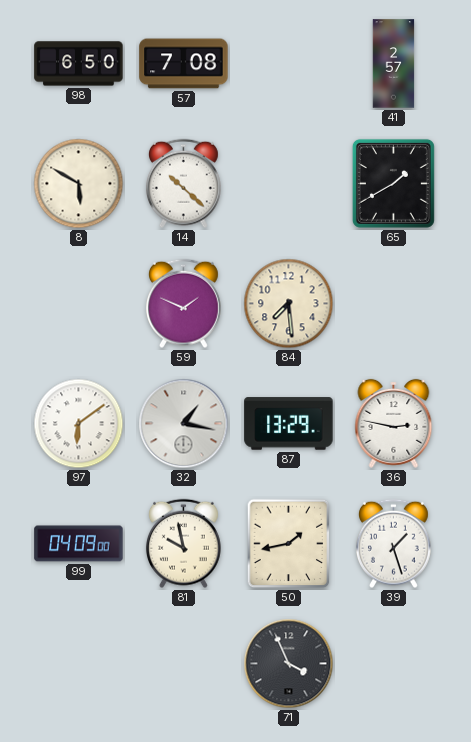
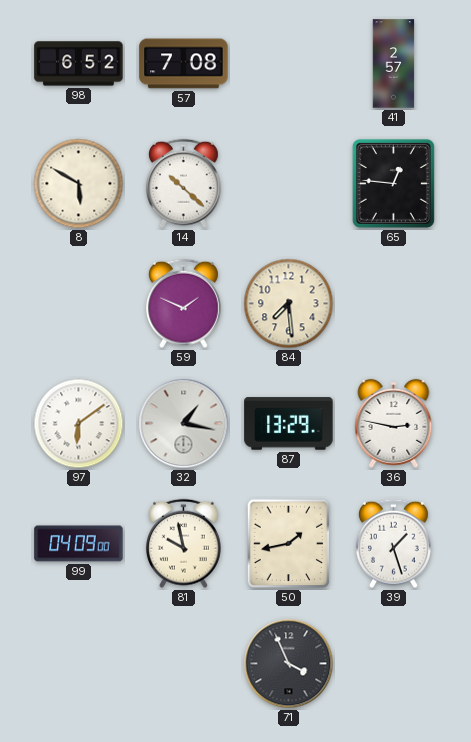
98: 6:50 -> 6:52
65: 1:40 -> 12:46
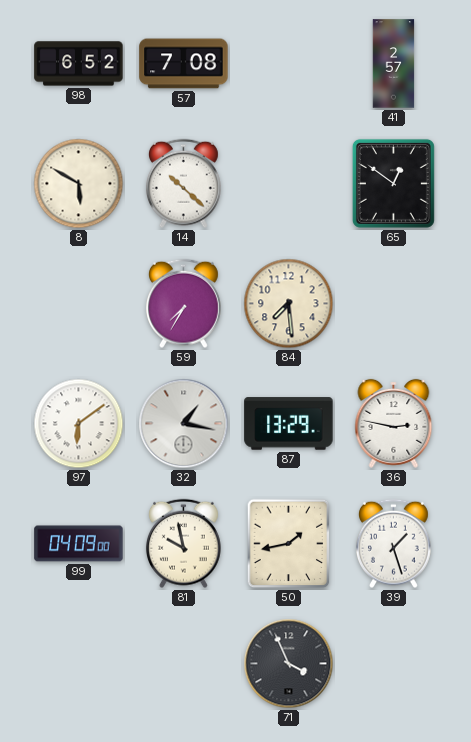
65: 12:46 -> 12:51
59: 1:49 -> 7:35
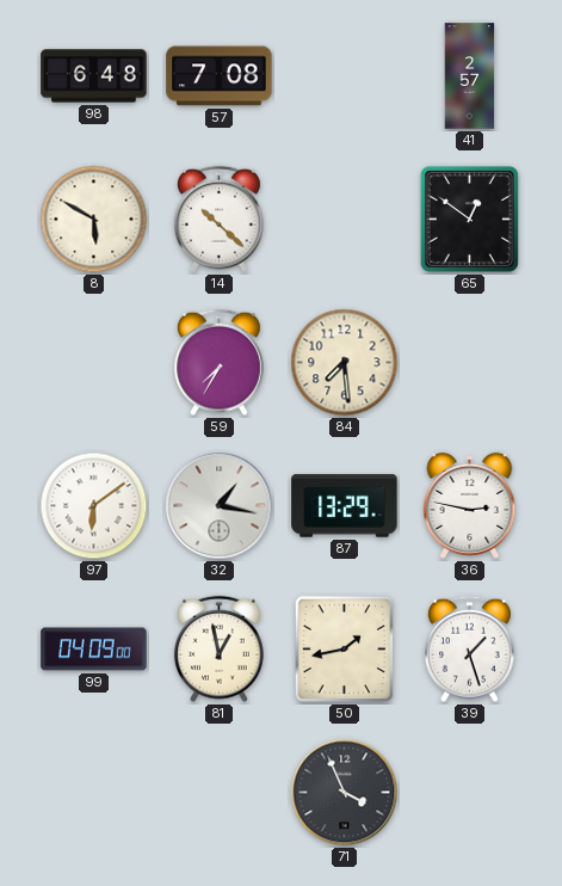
98: 6:52 -> 6:48
81: 9:58 -> 12:58
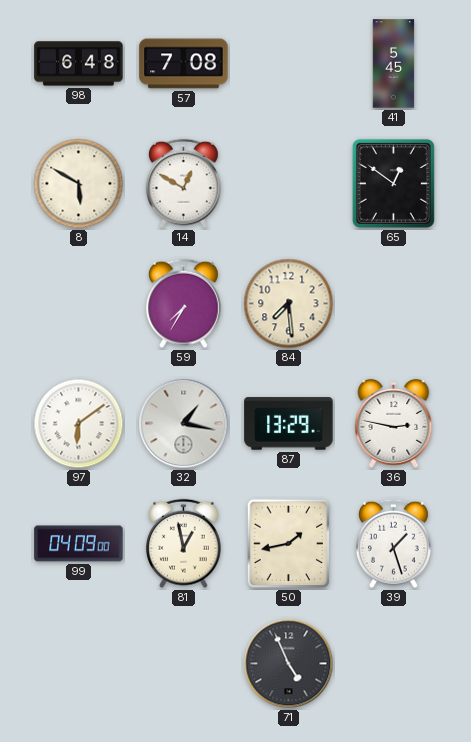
41: 2:57 -> 5:45
14: 10:22 -> 12:50
71: 3:56 -> 4:56
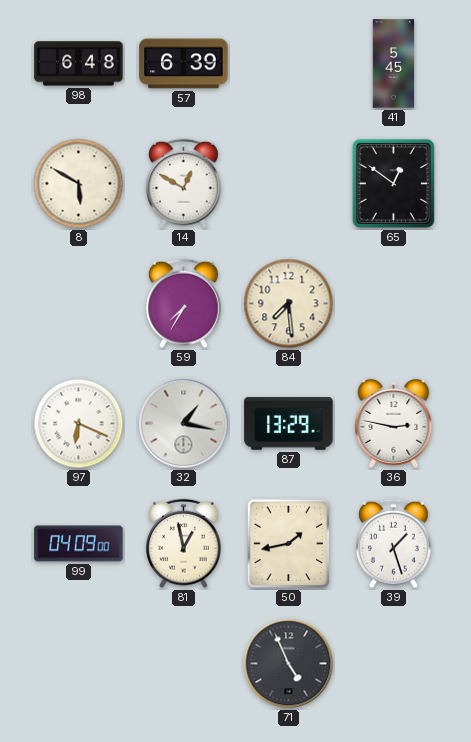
57: 7:08 -> 6:39
97: 6:09 -> 6:19
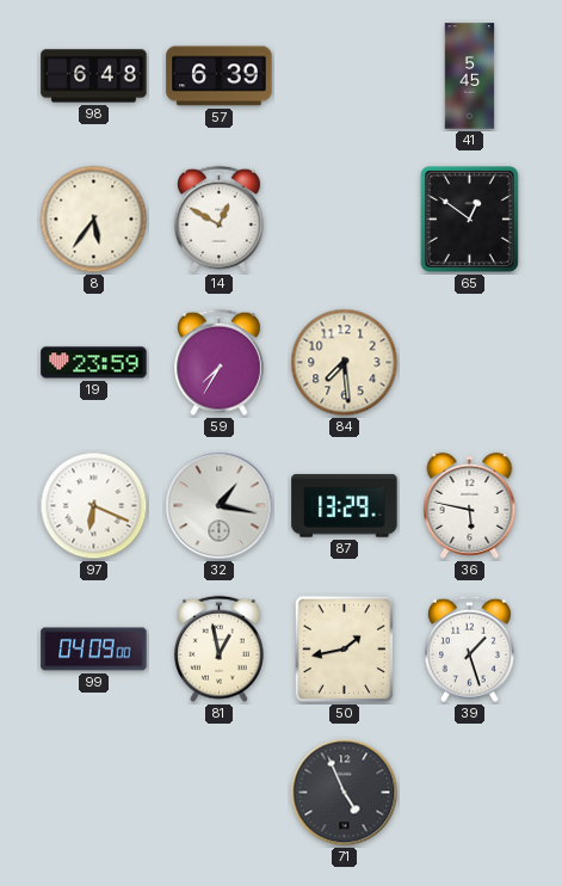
8: 5:50 -> 5:36
19: none -> 23:59
36: 2:47 -> 5:47
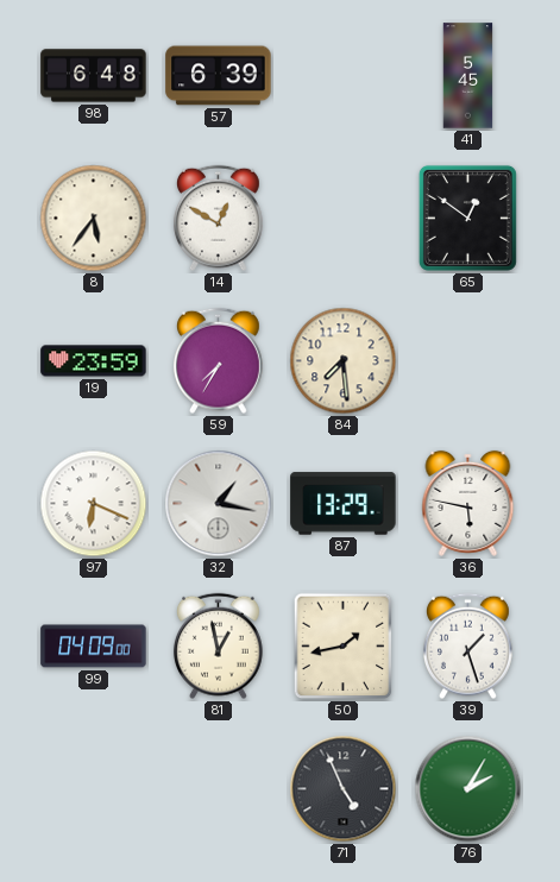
76: none -> 2:05
